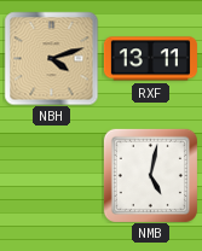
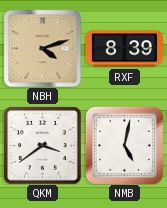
RXF: 13:11 -> 8:39
QKM: none -> 3:39
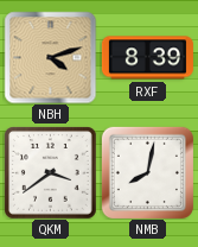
NMB: 5:02 -> 8:02
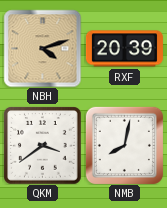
RXF: 8:39 -> 20:39
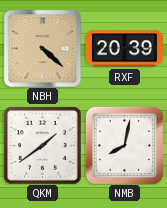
NBH: 4:12 -> 4:22
QKM: 3:39 -> 1:39
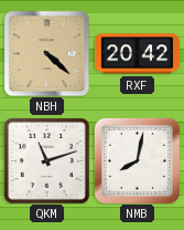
RXF: 20:39 -> 20:42
QKM: 1:39 -> 11:12
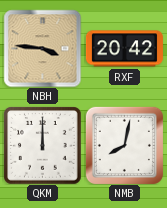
NBH: 4:22 -> 3:46
QKM: 11:12 -> 12:00
